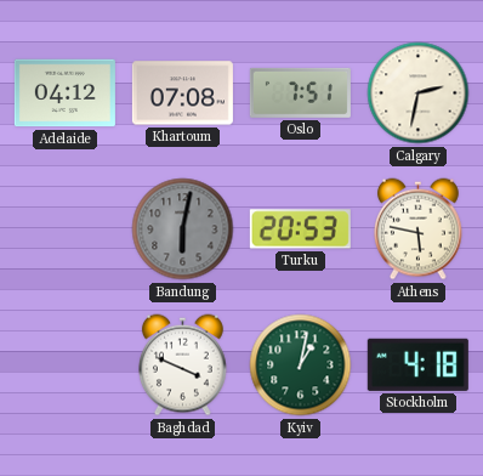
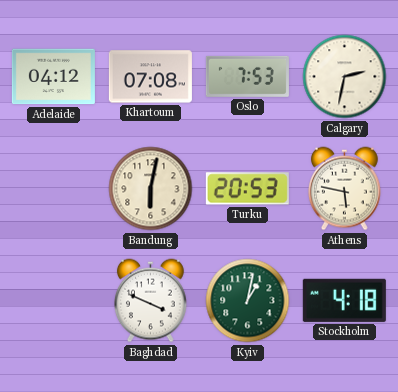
Oslo: 7:51 -> 7:53
Bandung dial: grey -> cream
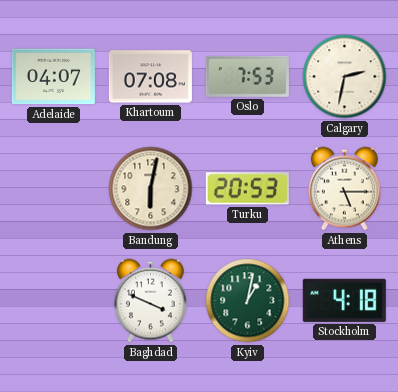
Adelaide: 04:12 -> 04:07
Athens: 5:47 -> 5:15
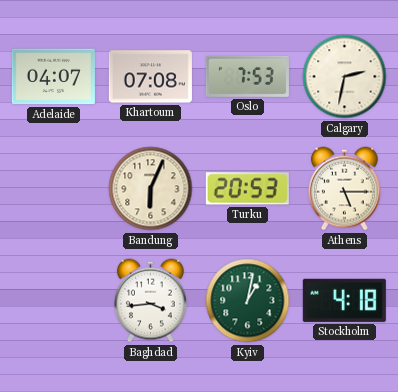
Bandung: 6:02 -> 6:04
Baghdad: 3:49 -> 3:44
